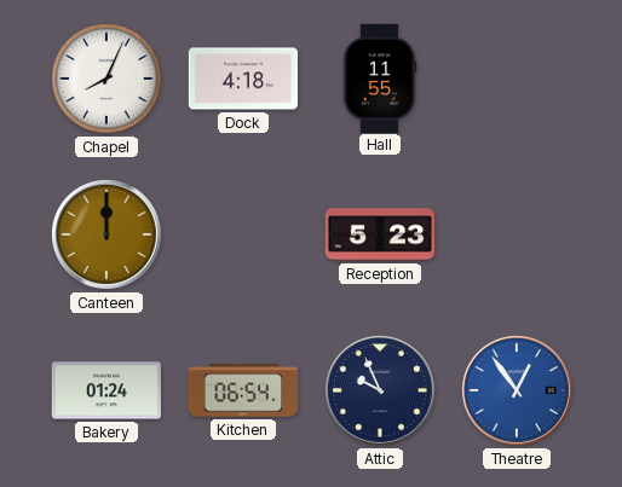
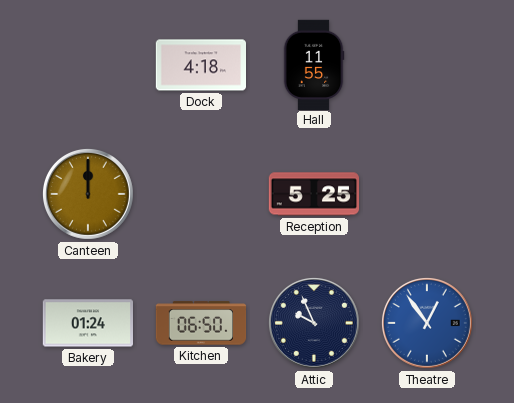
Chapel: 8:04 -> none
Reception: 5:23 -> 5:25
Kitchen: 06:54 -> 06:50
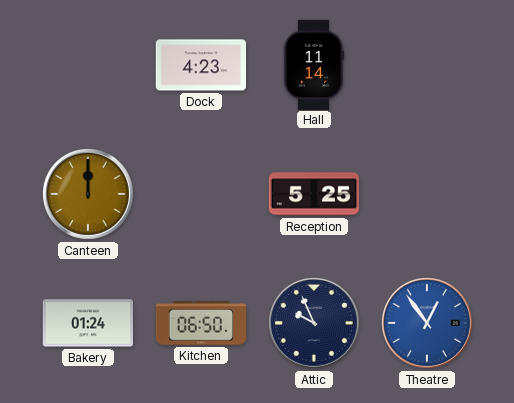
Dock: 4:18 -> 4:23
Hall: 11:55 -> 11:14
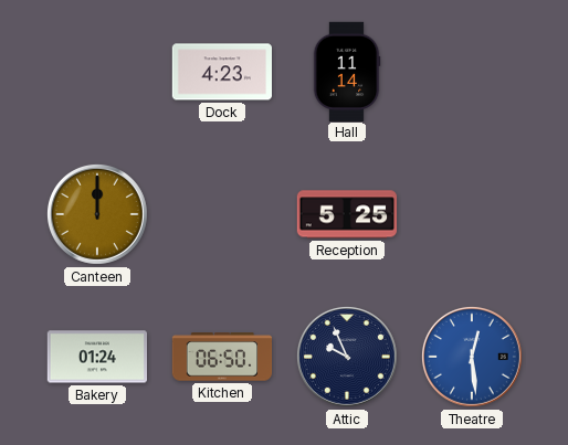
Theatre: 12:54 -> 12:29
